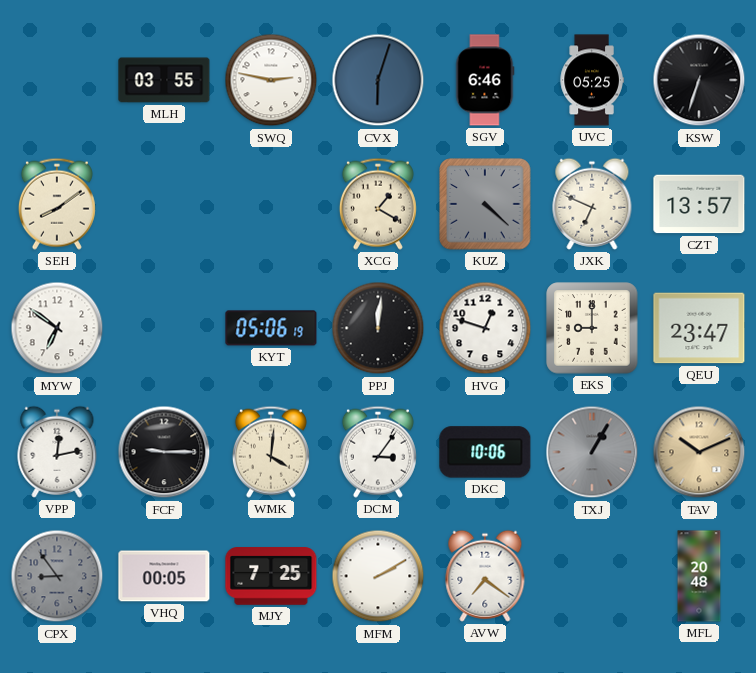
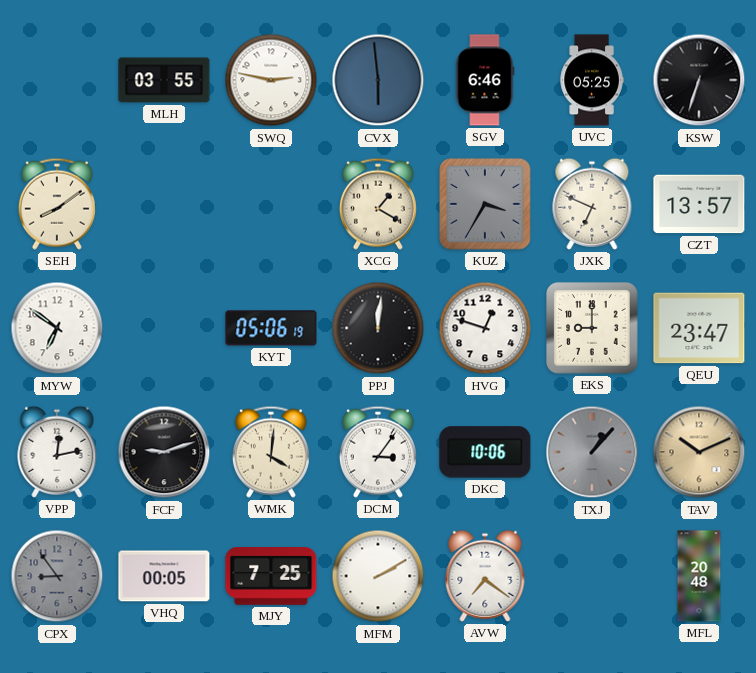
CVX: 6:03 -> 5:59
KUZ: 4:22 -> 3:35
FCF: 9:15 -> 9:12
TXJ: 1:05 -> 1:07
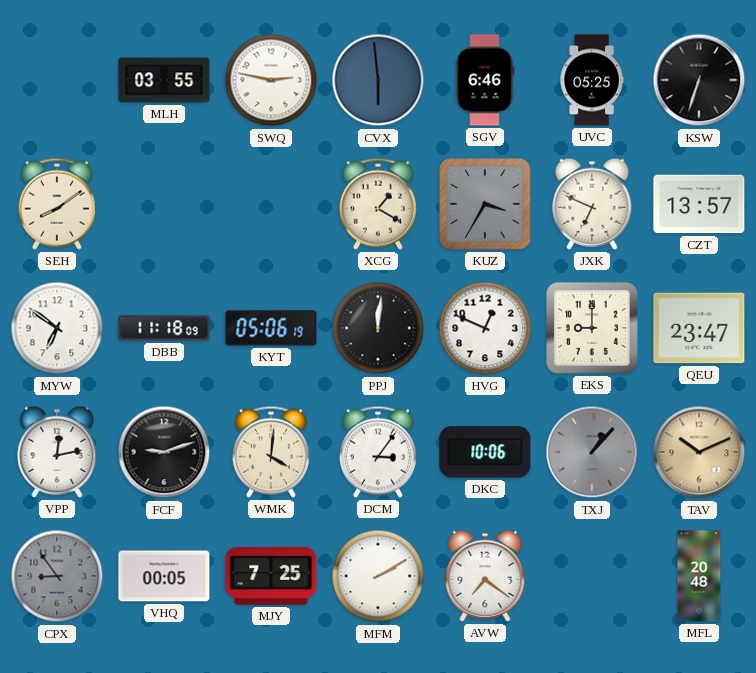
DBB: none -> 11:18
HVG: 12:48 -> 12:49
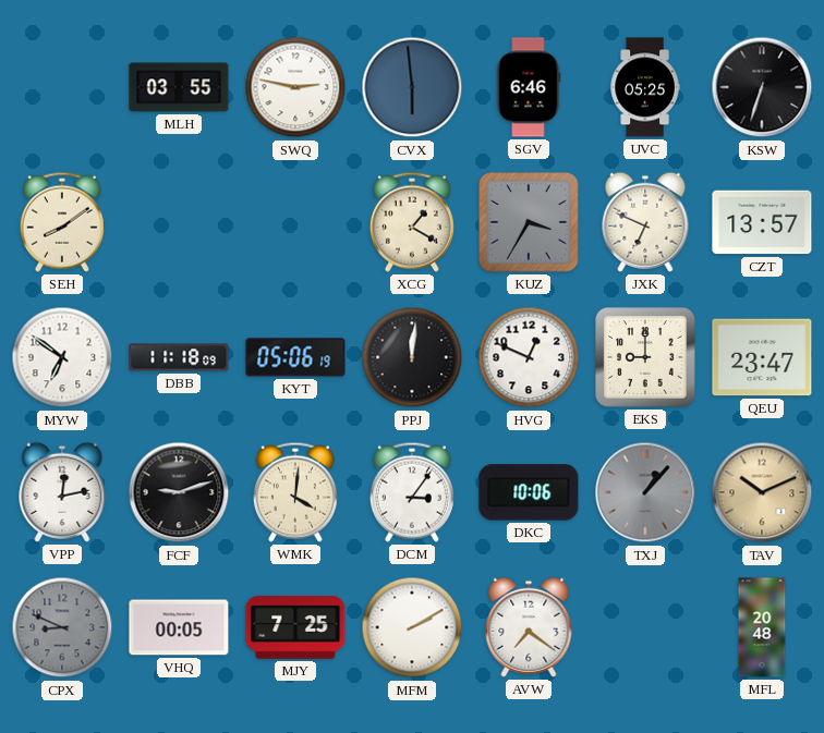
CPX: 8:54 -> 8:49
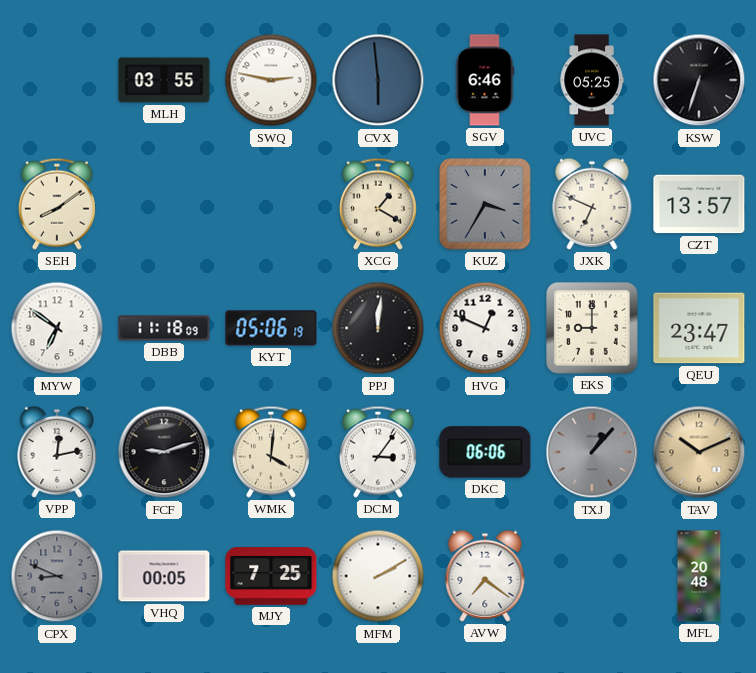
DKC: 10:06 -> 06:06
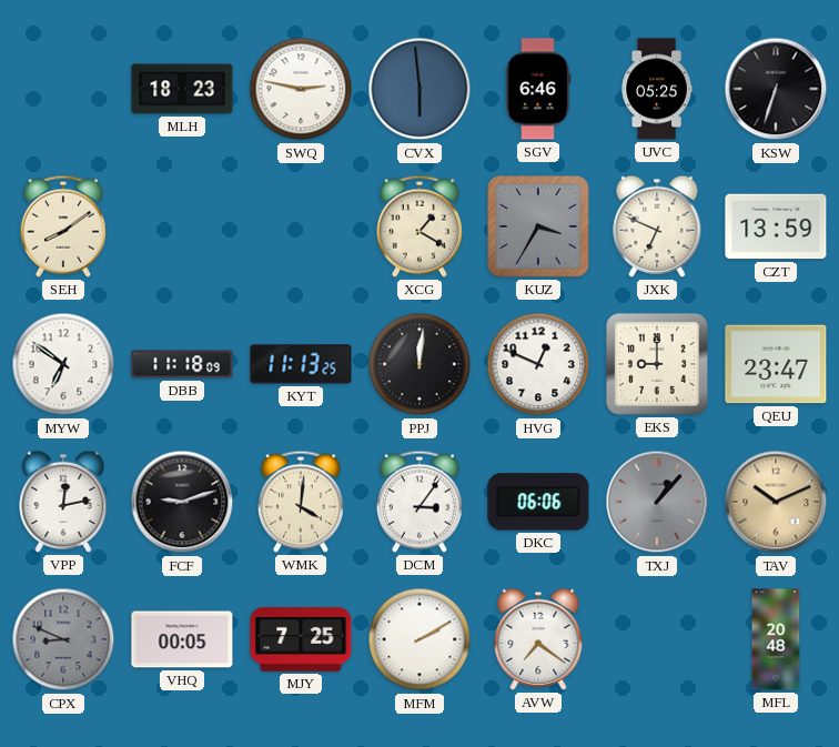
MLH: 03:55 -> 18:23
CZT: 13:57 -> 13:59
KYT: 05:06 -> 11:13
